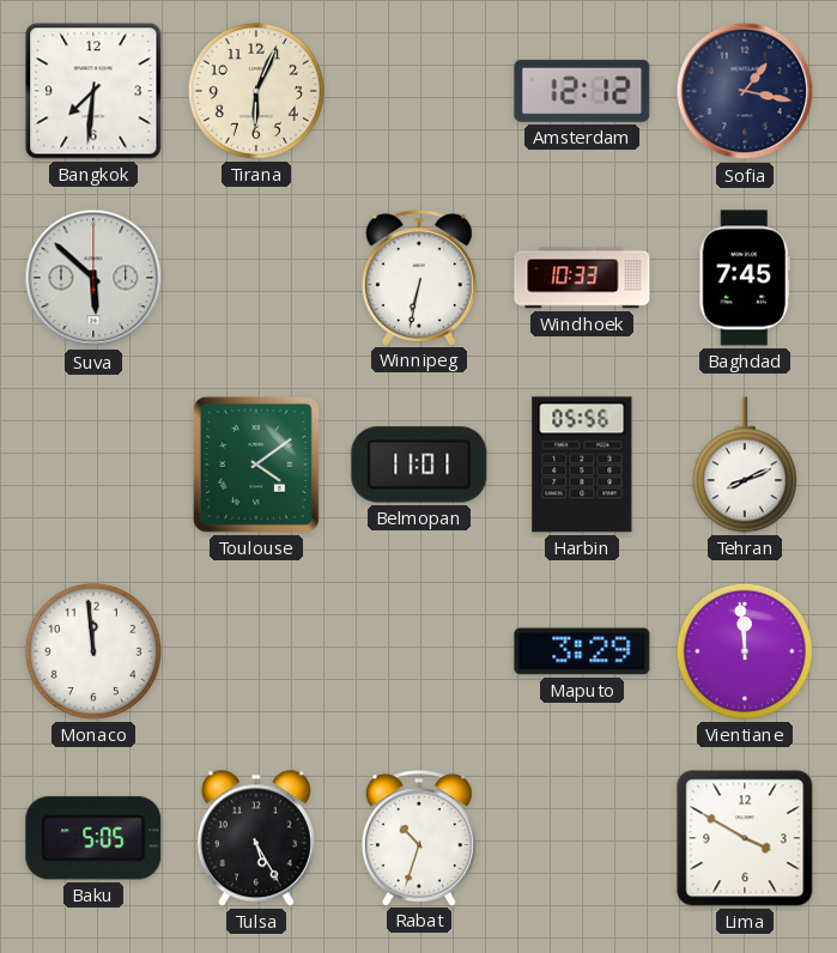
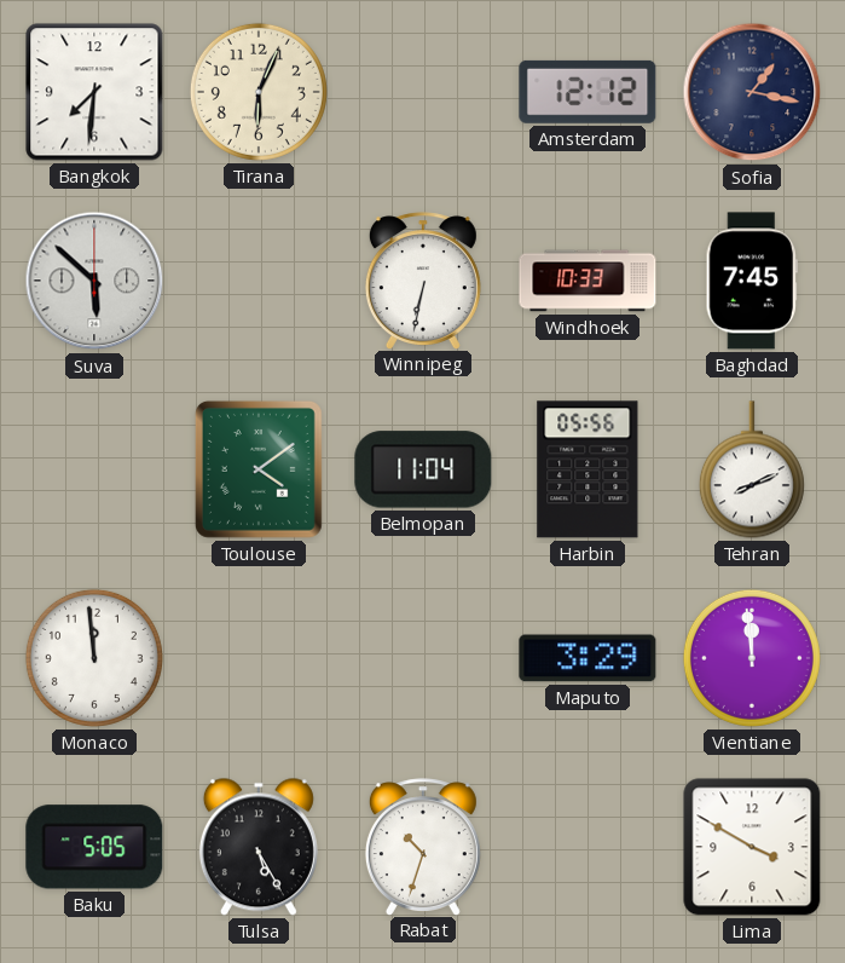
Belmopan: 11:01 -> 11:04
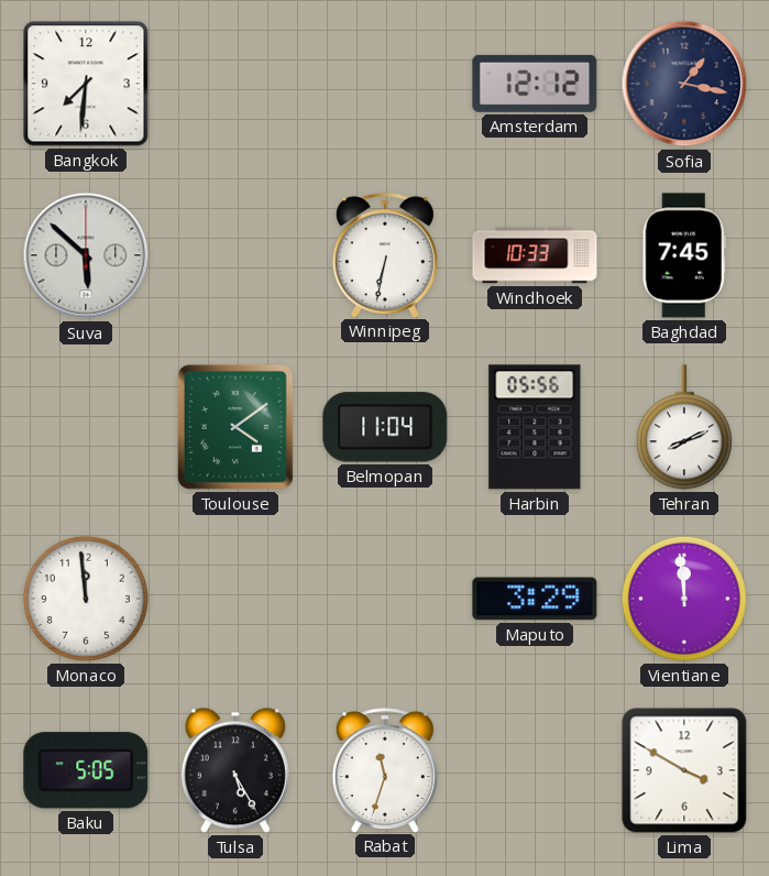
Tirana: 6:04 -> none
Rabat: 10:33 -> 11:33
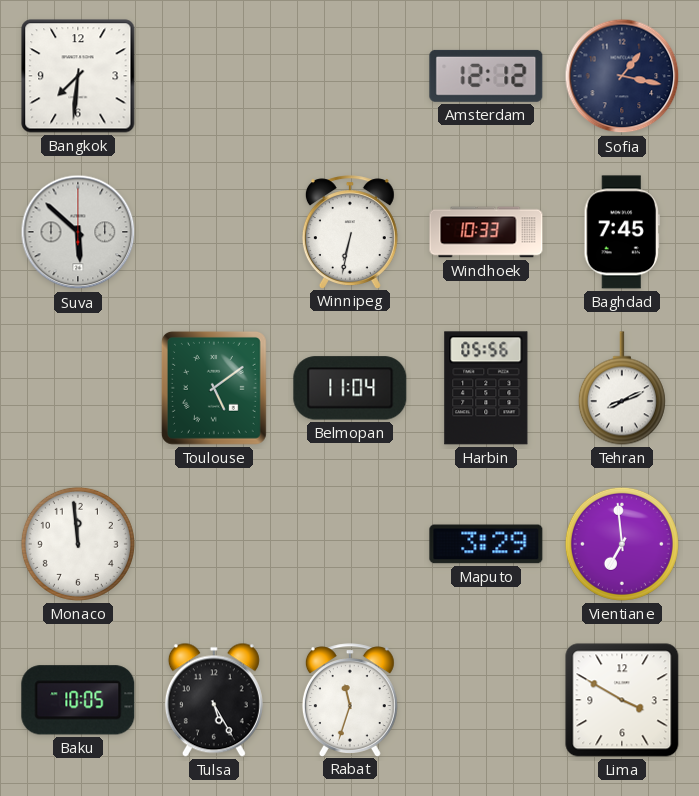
Toulouse: 4:09 -> 5:09
Vientiane: 11:59 -> 6:59
Baku: 5:05 -> 10:05
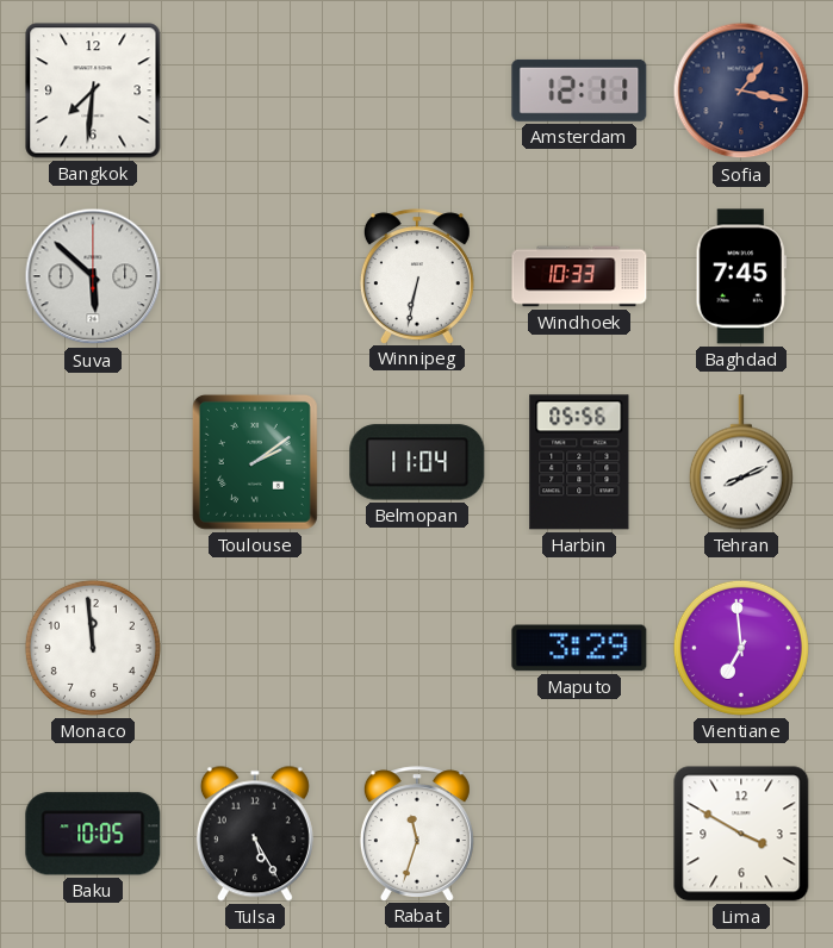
Amsterdam: 12:12 -> 12:11
Toulouse: 5:09 -> 2:09
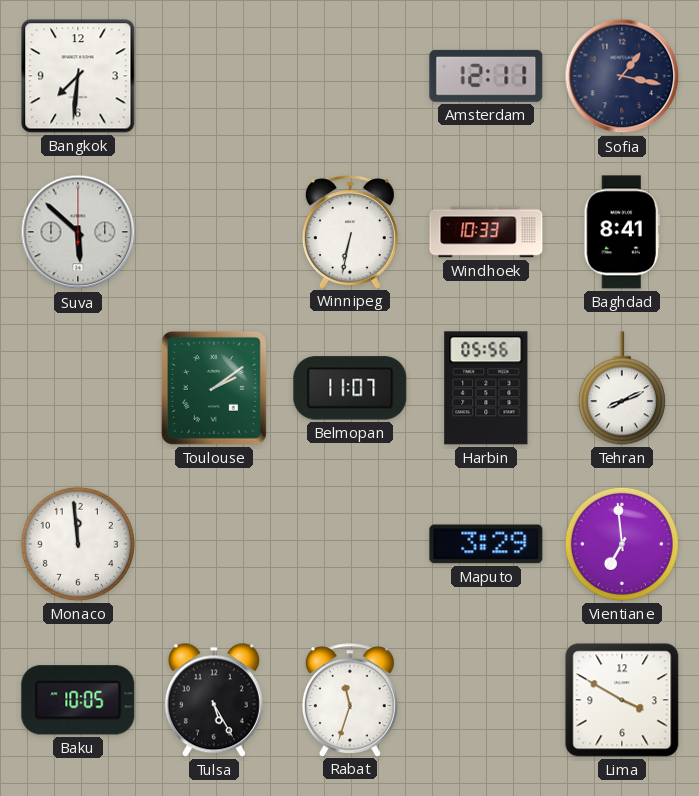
Baghdad: 7:45 -> 8:41
Belmopan: 11:04 -> 11:07
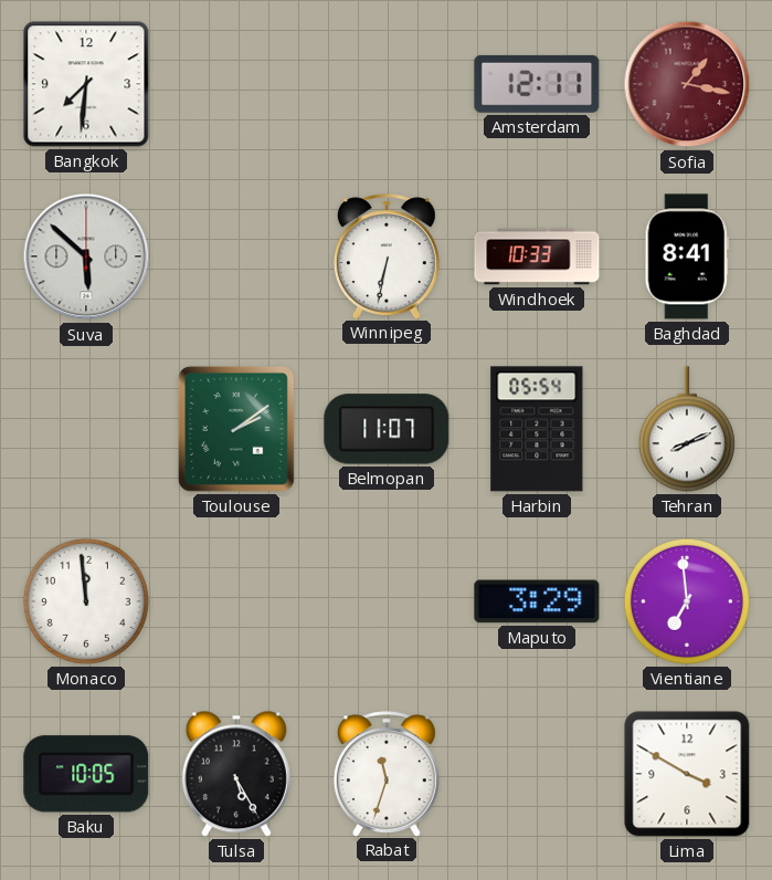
Sofia dial: navy -> burgundy
Harbin: 05:56 -> 05:54
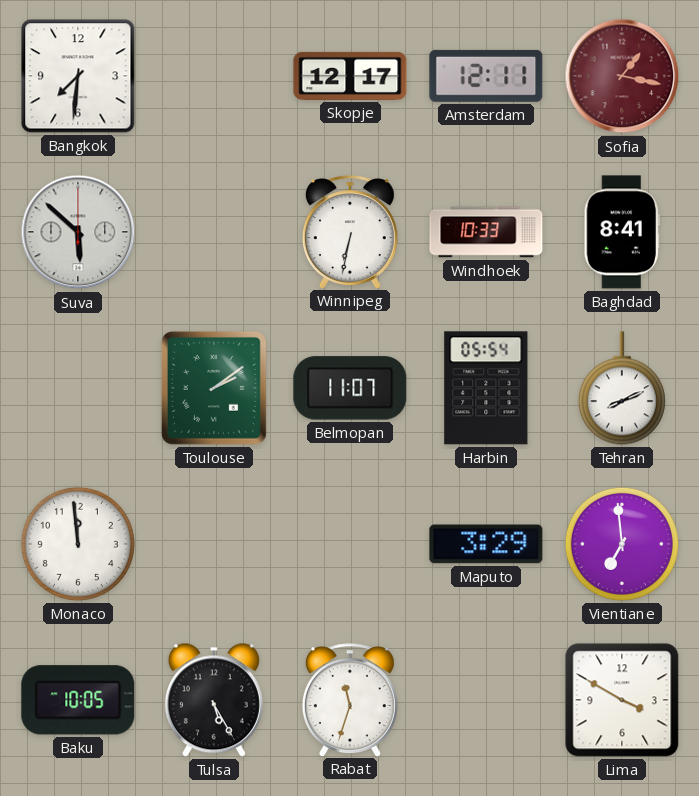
Skopje: none -> 12:17
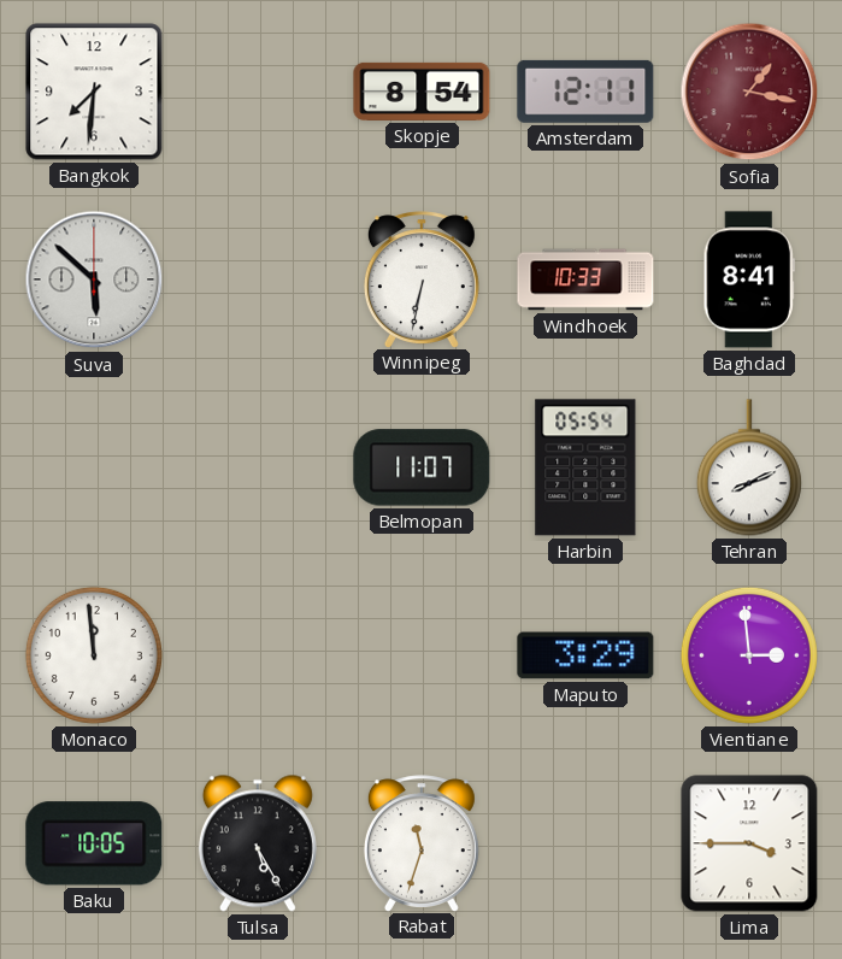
Skopje: 12:17 -> 8:54
Toulouse: 2:09 -> none
Vientiane: 6:59 -> 2:59
Lima: 3:50 -> 3:45
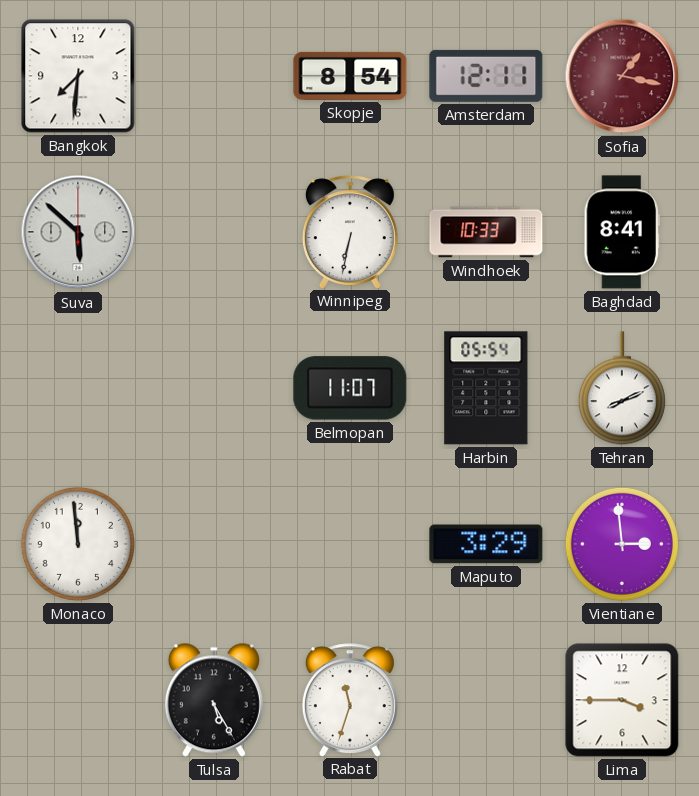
Baku: 10:05 -> none
